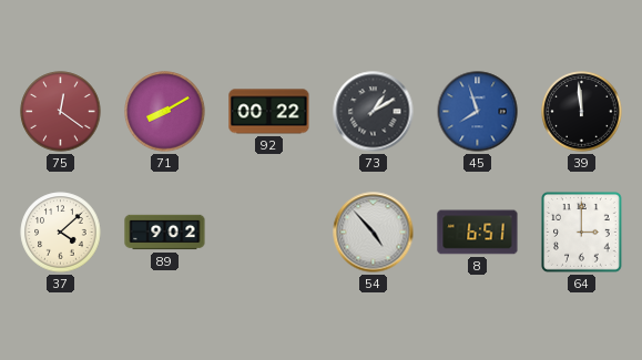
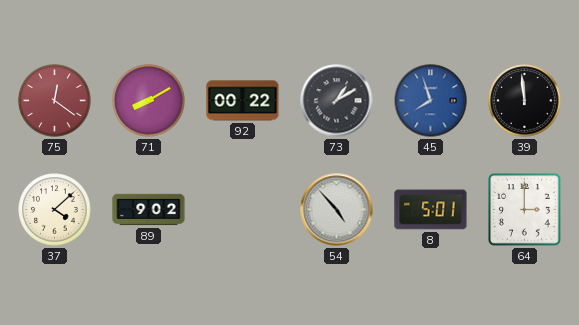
8: 6:51 -> 5:01
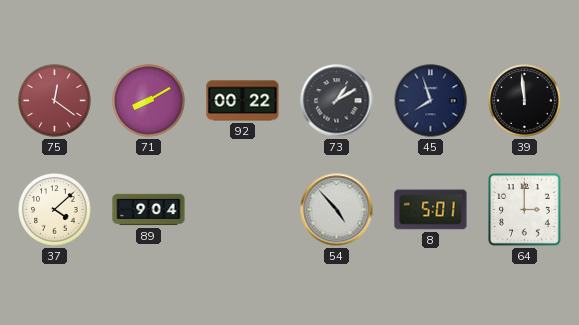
45 dial: blue -> navy
89: 9:02 -> 9:04
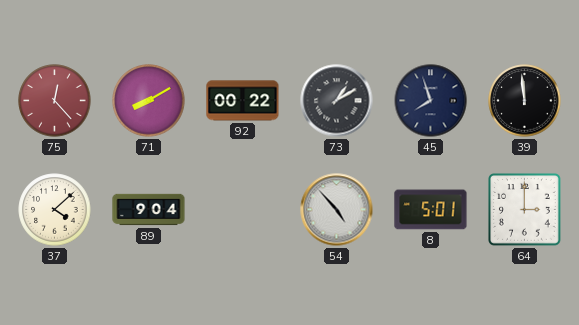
75: 12:21 -> 12:23
